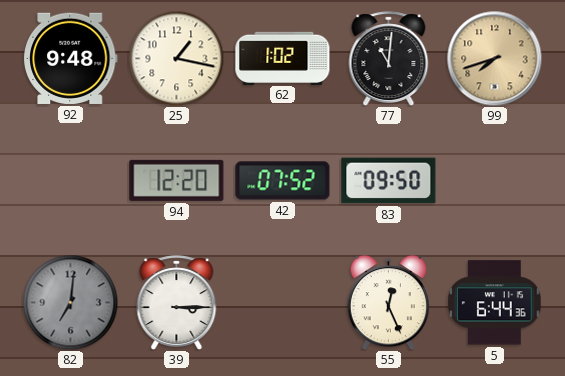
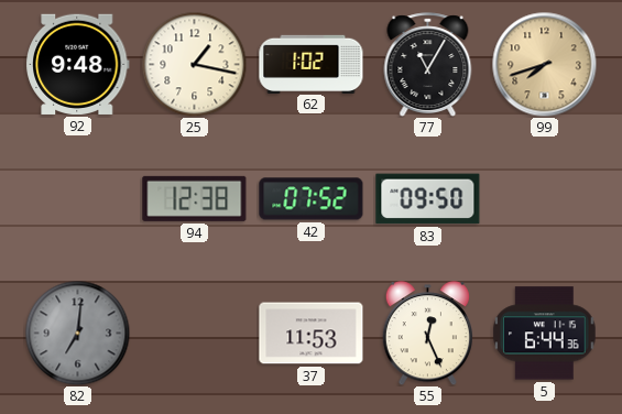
77: 11:01 -> 11:05
94: 12:20 -> 12:38
39: 3:15 -> none
37: none -> 11:53
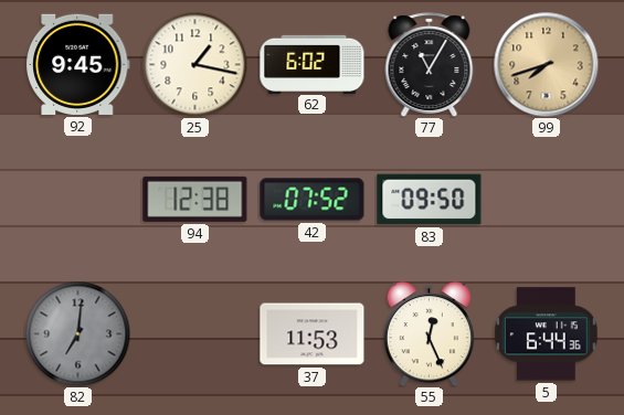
92: 9:48 -> 9:45
62: 1:02 -> 6:02
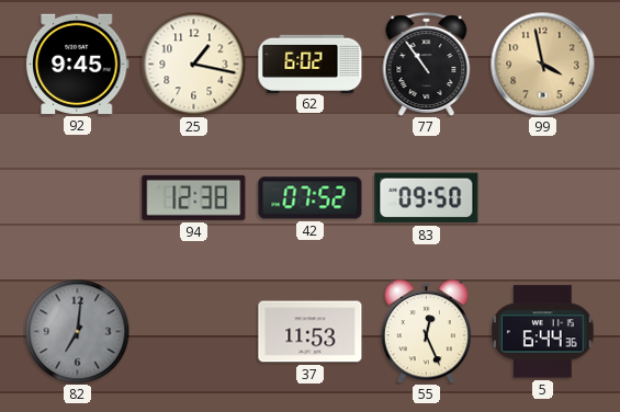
77: 11:05 -> 10:54
99: 7:42 -> 3:58
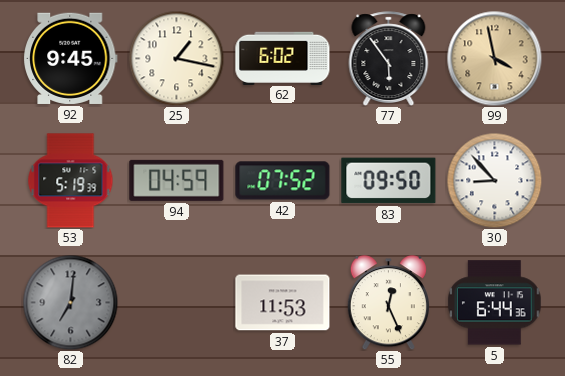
77: 10:54 -> 5:54
53: none -> 5:19
94: 12:38 -> 04:59
30: none -> 8:53
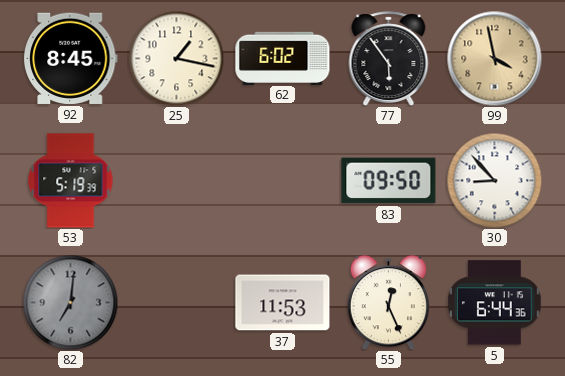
92: 9:45 -> 8:45
94: 04:59 -> none
42: 07:52 -> none
